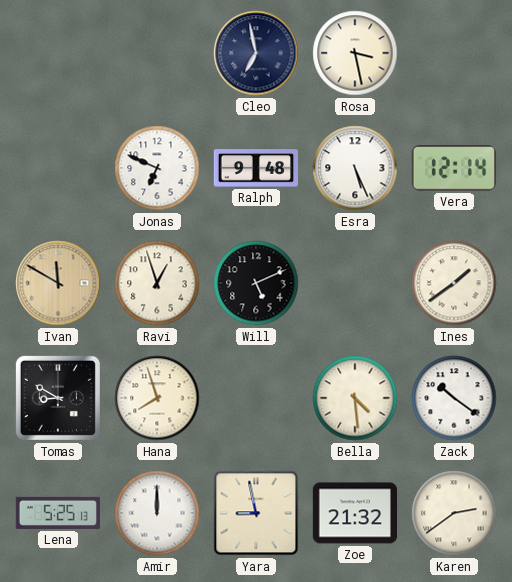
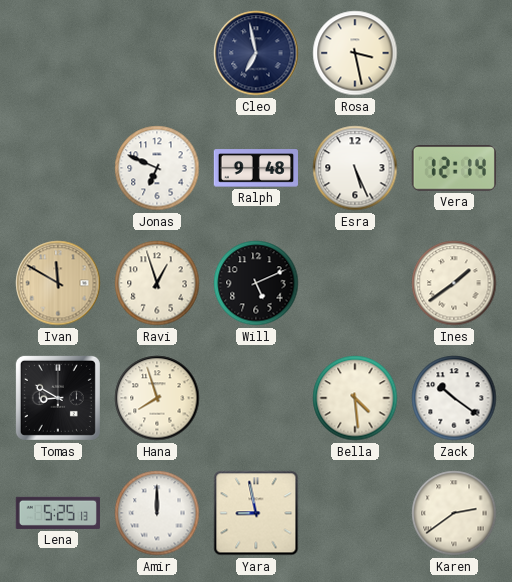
Zoe: 21:32 -> none
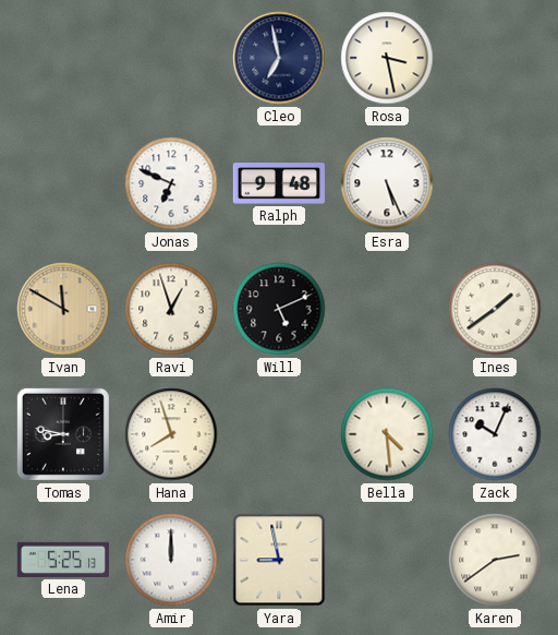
Vera: 12:14 -> none
Tomas: 8:50 -> 8:47
Zack: 10:21 -> 10:04
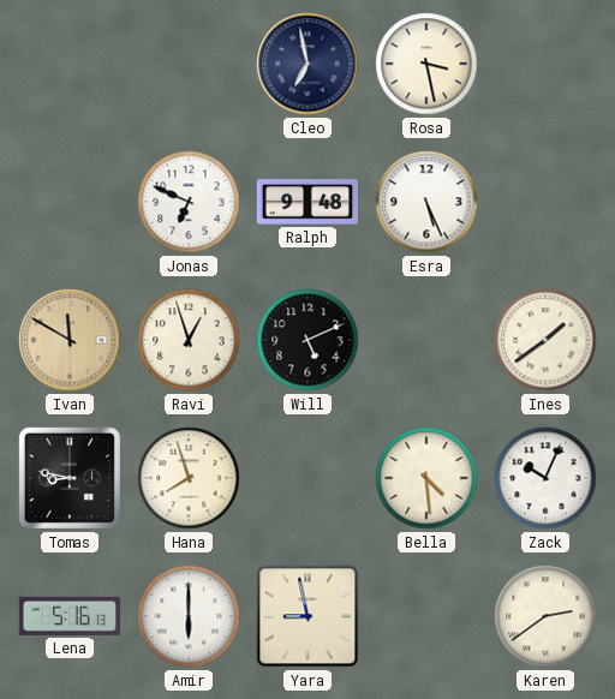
Lena: 5:25 -> 5:16
Amir: 12:00 -> 6:00
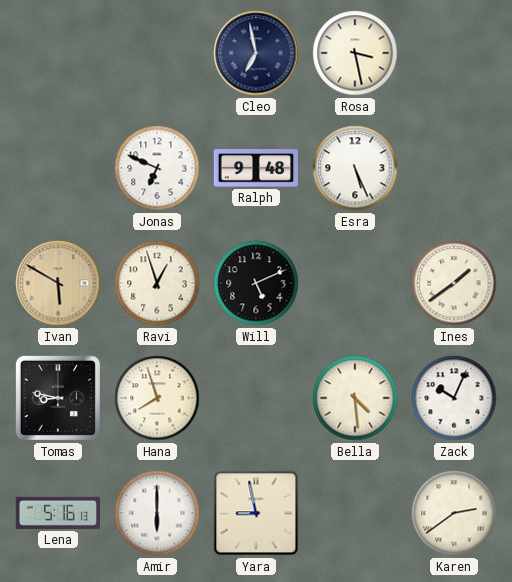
Ivan: 11:50 -> 5:50
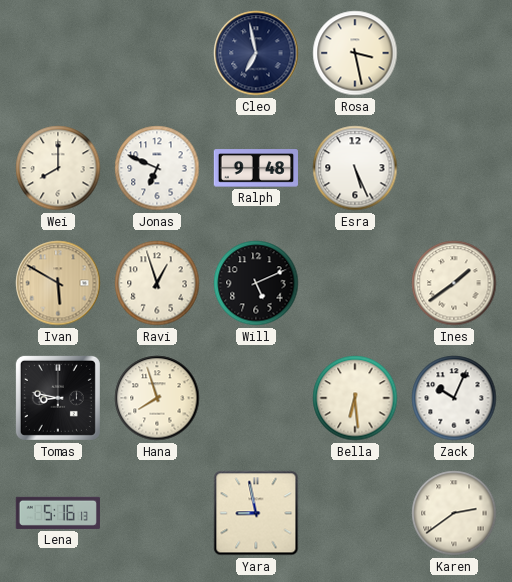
Wei: none -> 8:00
Bella: 4:29 -> 6:29
Amir: 6:00 -> none
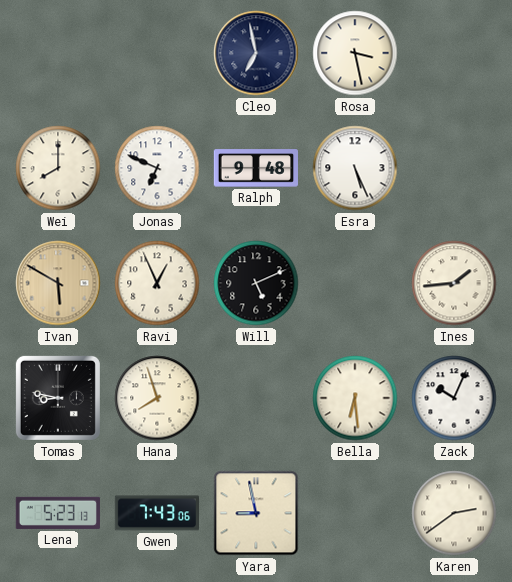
Ravi: 12:57 -> 12:56
Ines: 1:39 -> 1:44
Lena: 5:16 -> 5:23
Gwen: none -> 7:43
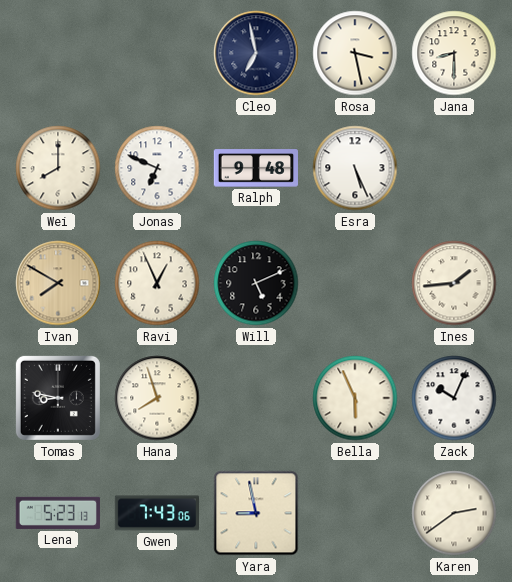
Jana: none -> 8:30
Ivan: 5:50 -> 7:50
Bella: 6:29 -> 5:56
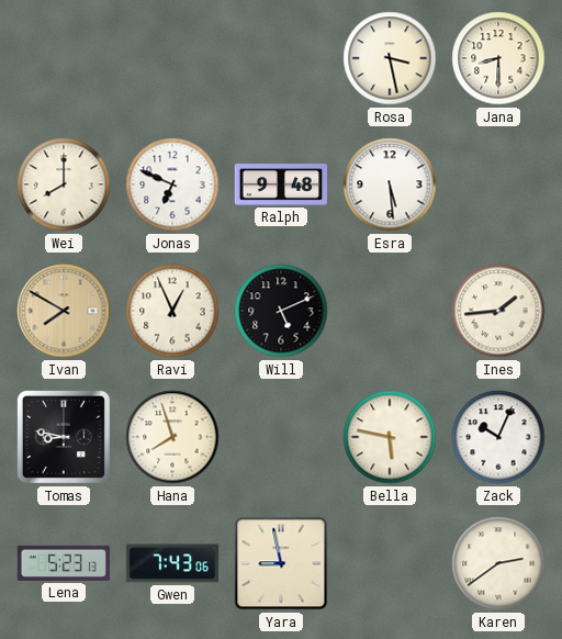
Cleo: 6:58 -> none
Esra: 5:26 -> 5:29
Bella: 5:56 -> 5:47
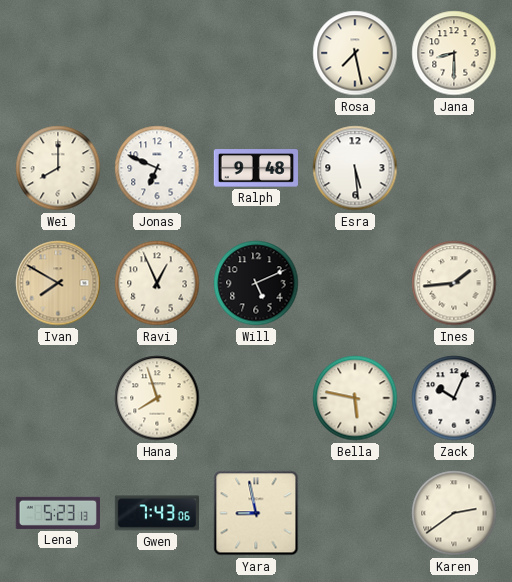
Rosa: 3:28 -> 7:28
Tomas: 8:47 -> none
